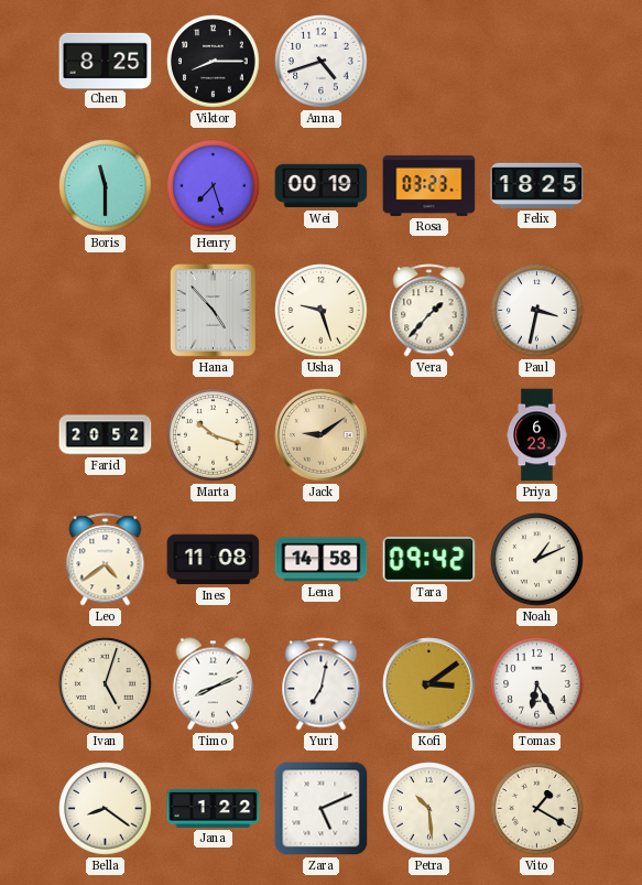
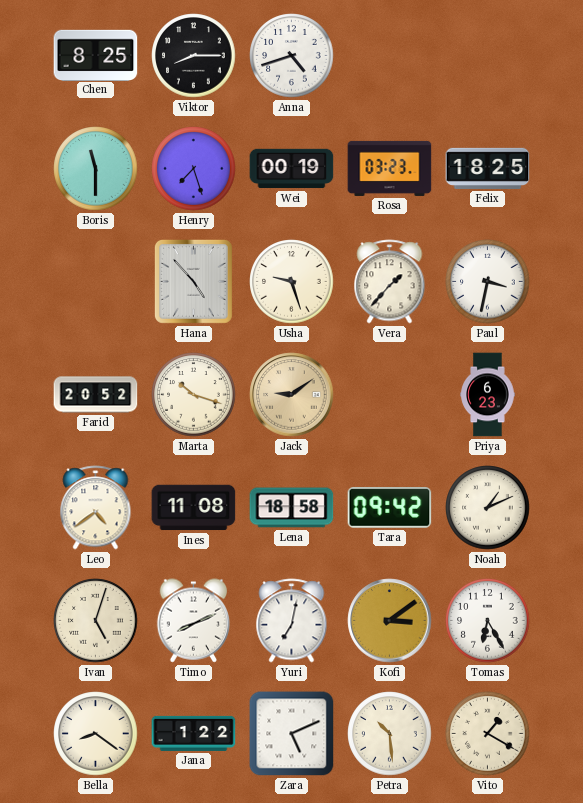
Lena: 14:58 -> 18:58
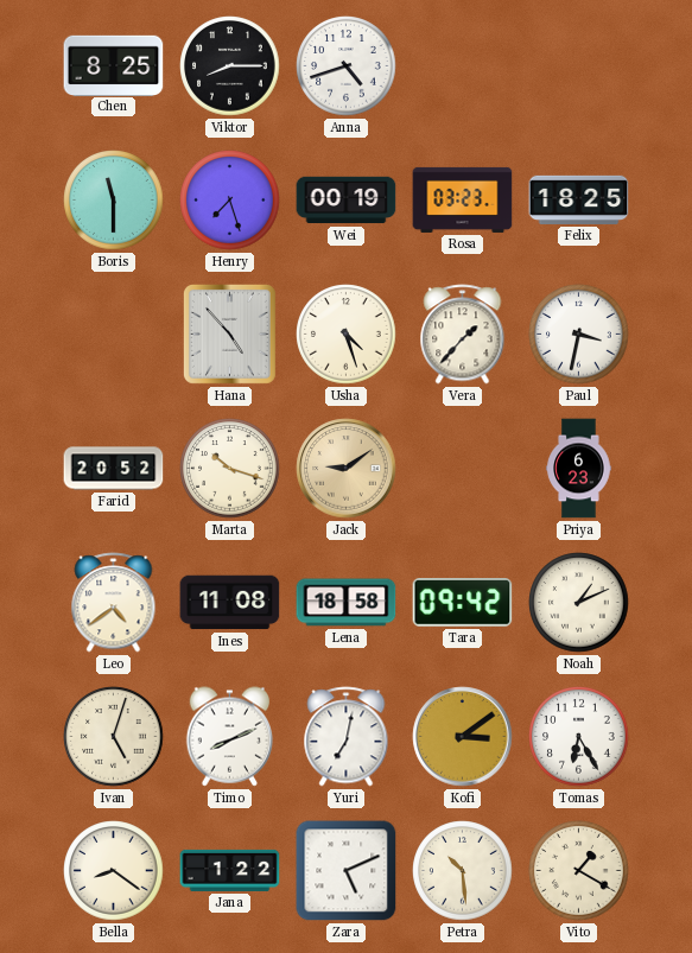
Usha: 9:27 -> 4:27
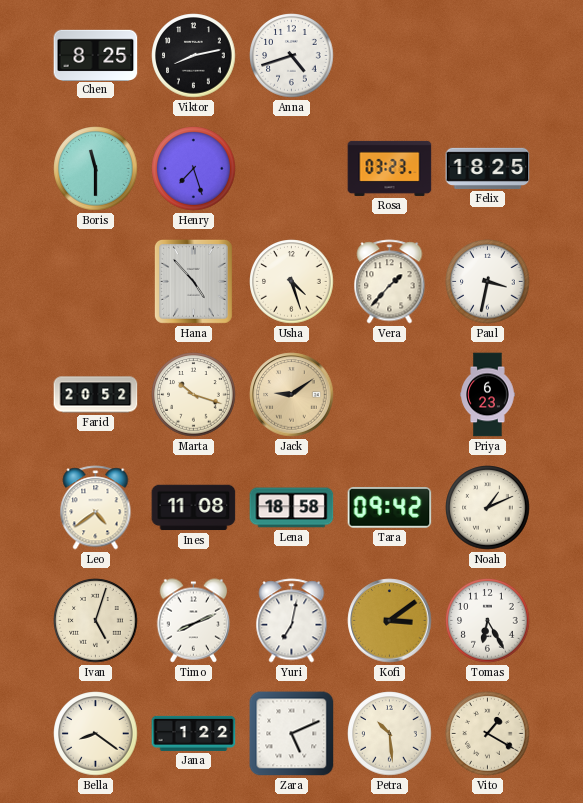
Viktor: 8:15 -> 8:13
Wei: 00:19 -> none
